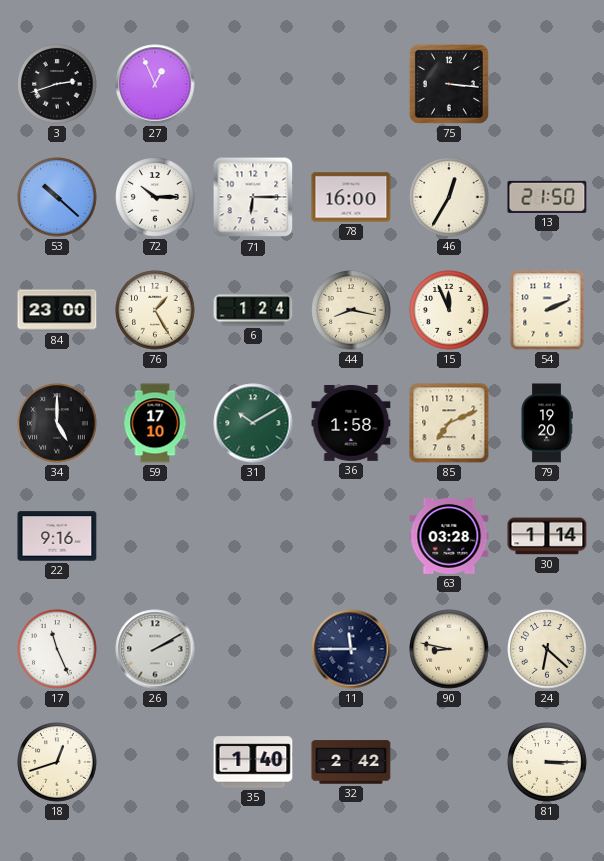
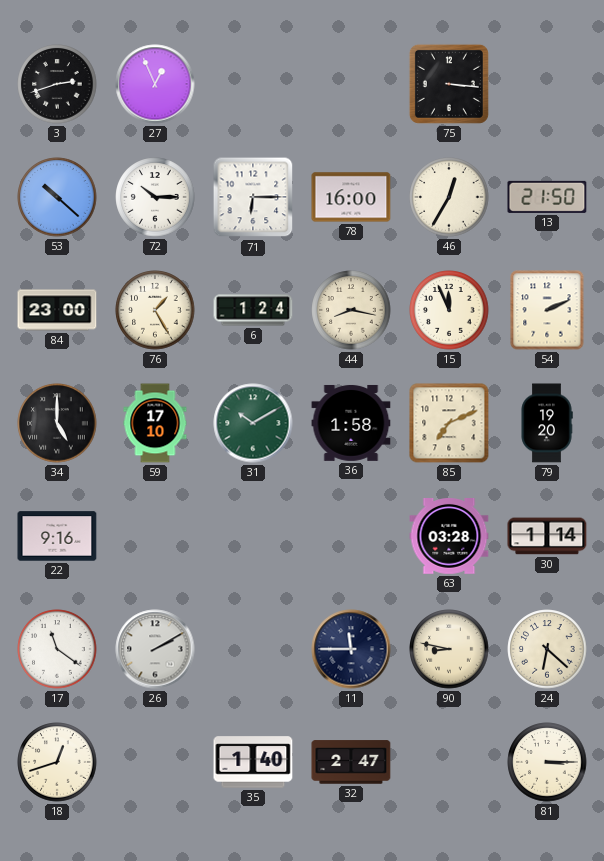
17: 11:26 -> 11:21
32: 2:42 -> 2:47
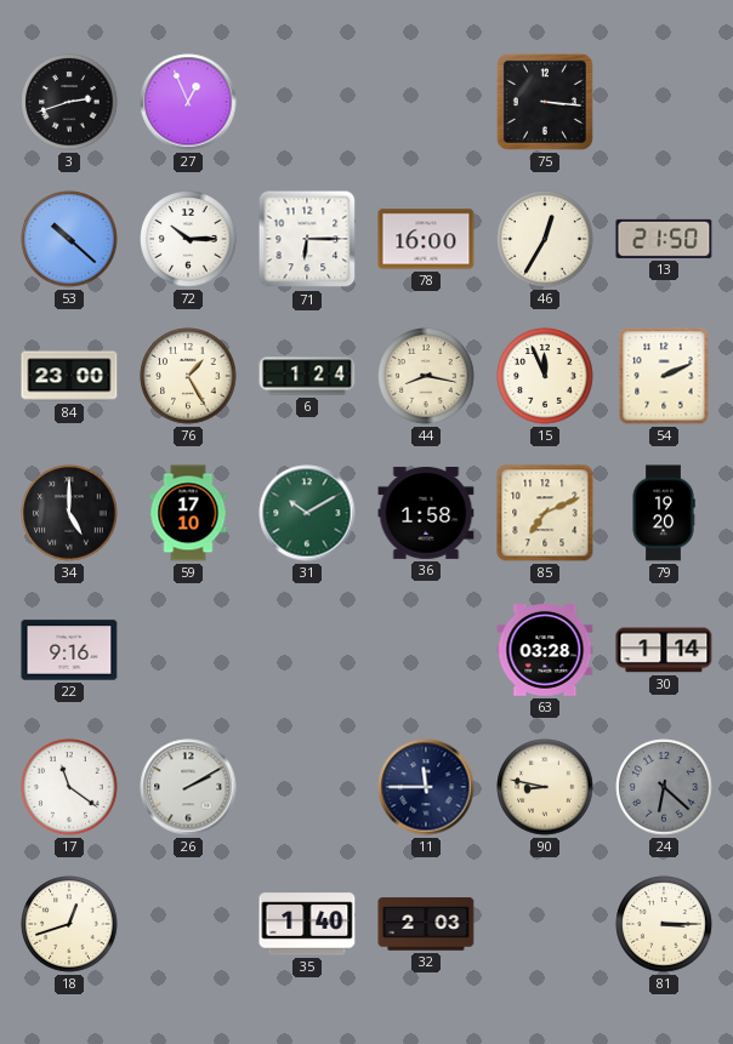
24 dial: cream -> grey
32: 2:47 -> 2:03
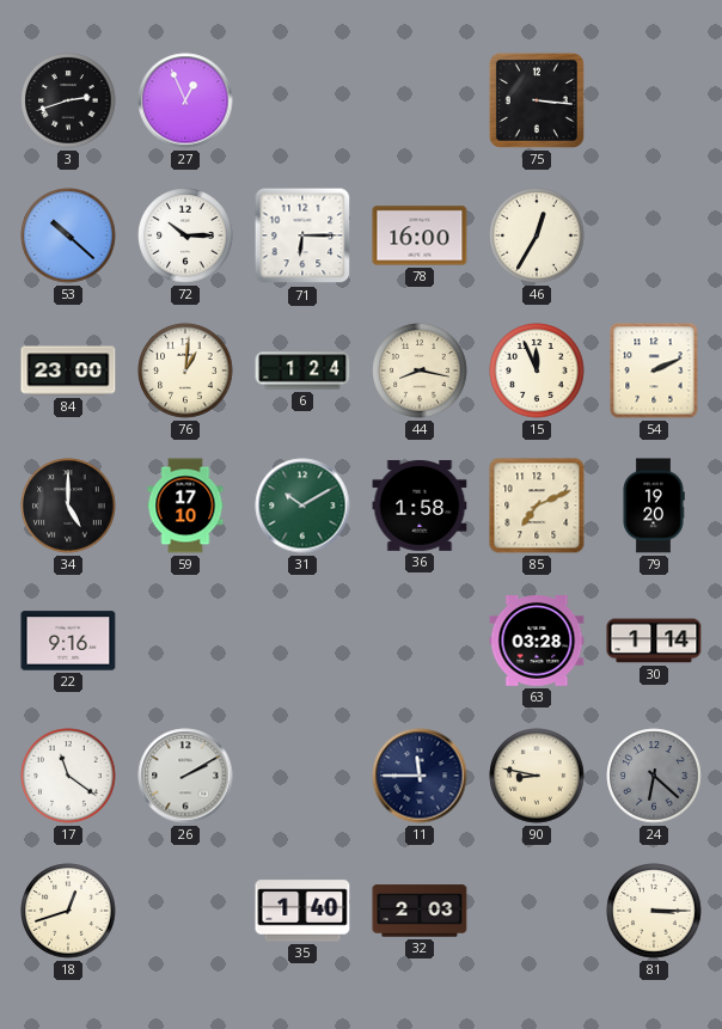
13: 21:50 -> none
76: 1:25 -> 1:01
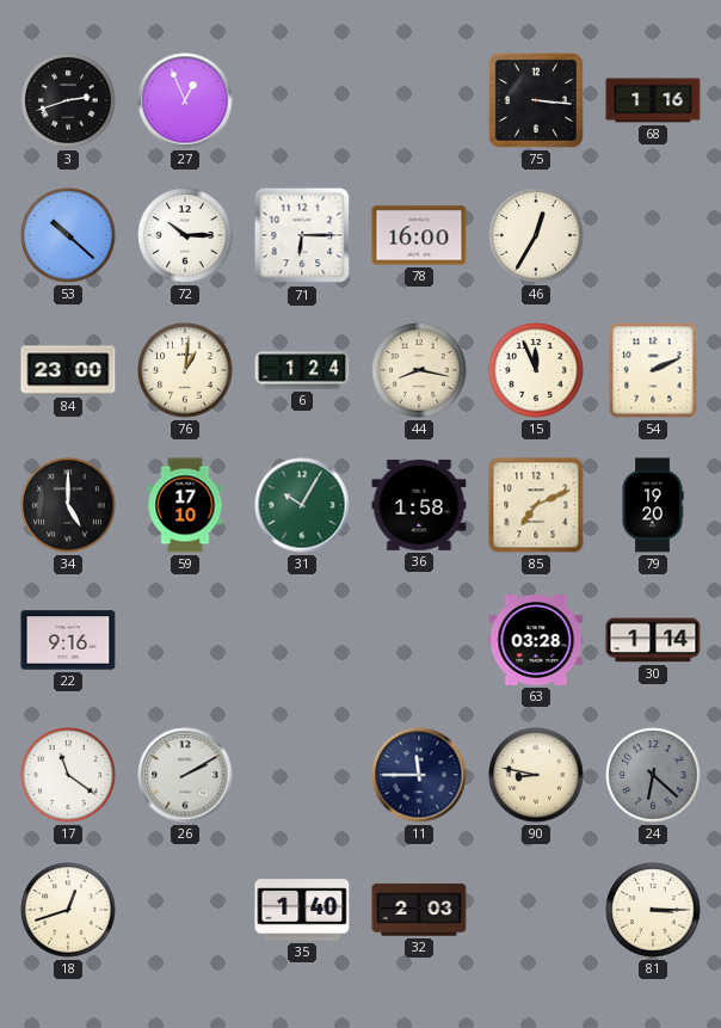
68: none -> 1:16
31: 10:10 -> 10:05
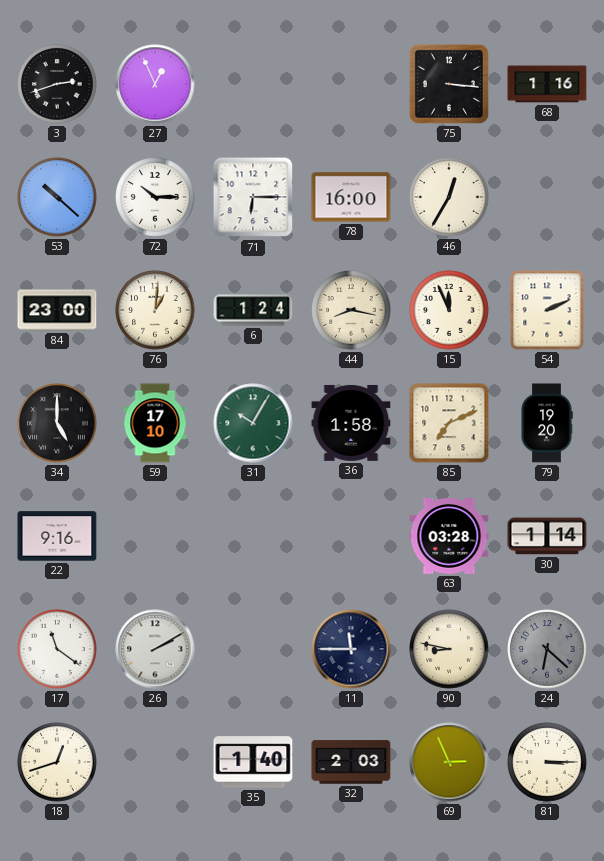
69: none -> 2:56
